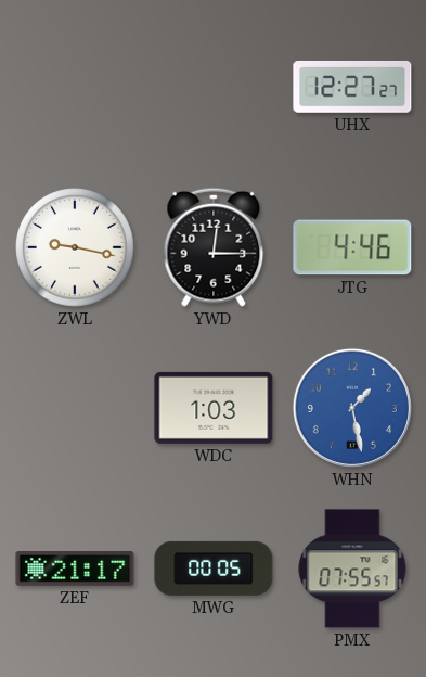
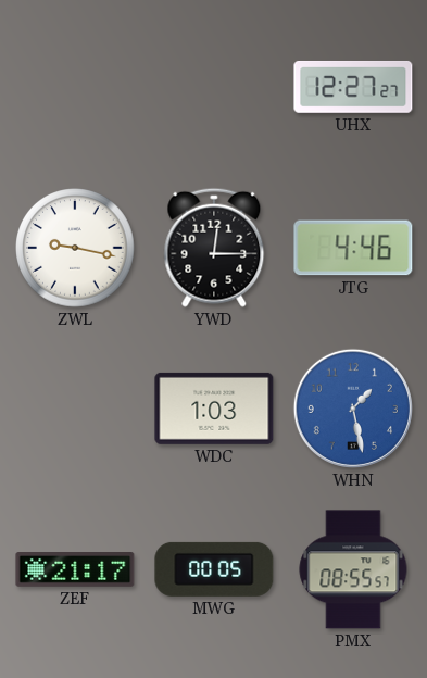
PMX: 07:55 -> 08:55
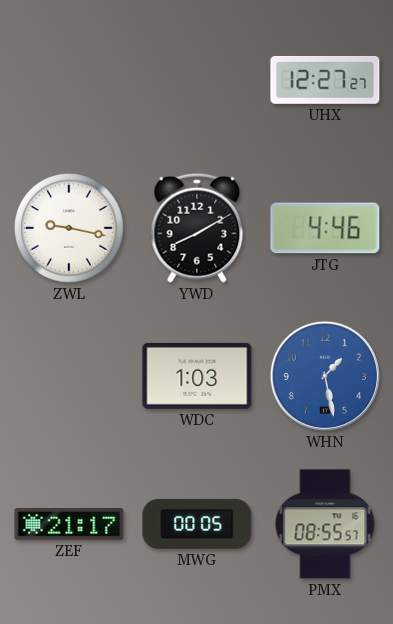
YWD: 12:15 -> 8:10
